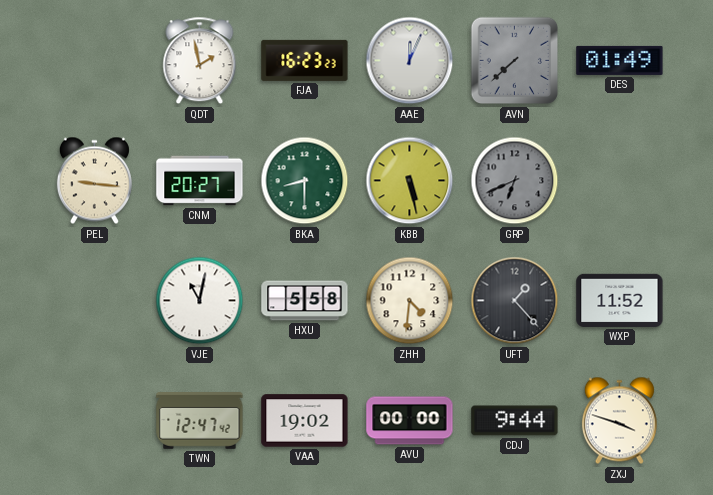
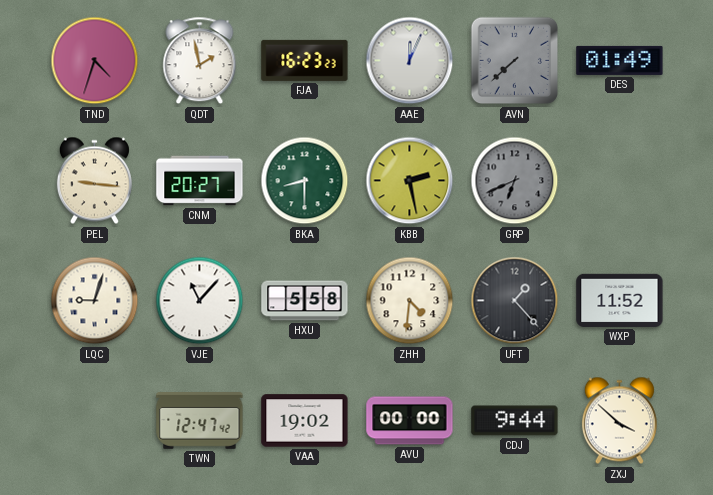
TND: none -> 4:33
KBB: 5:28 -> 2:28
LQC: none -> 9:03
VJE: 11:02 -> 11:07
ZXJ: 3:48 -> 3:52
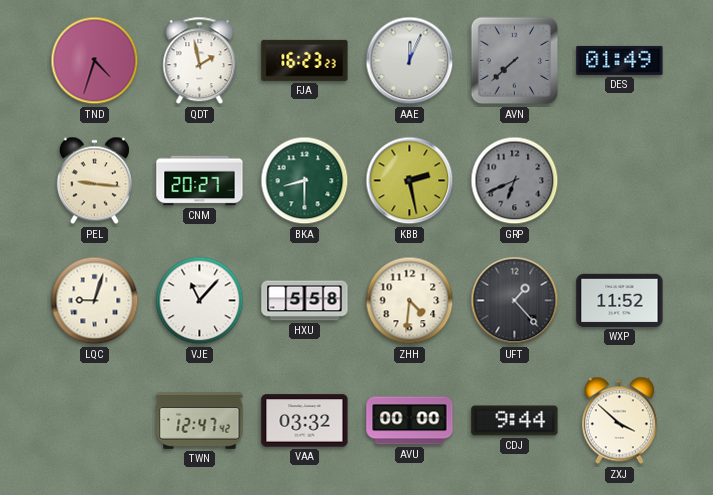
VAA: 19:02 -> 03:32
